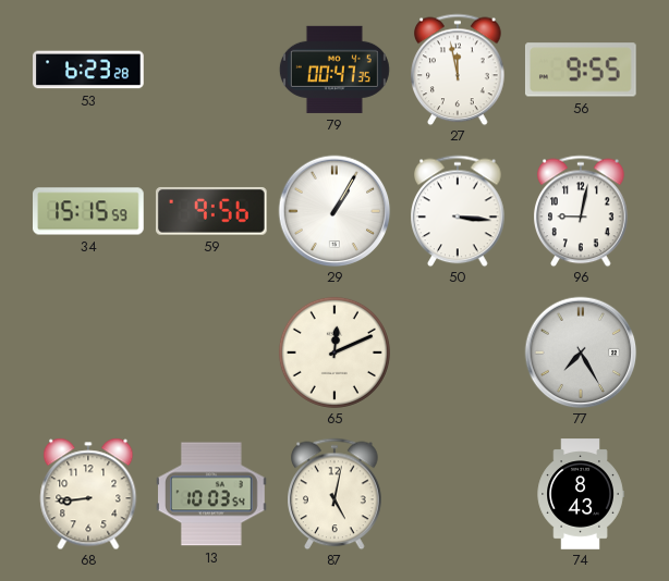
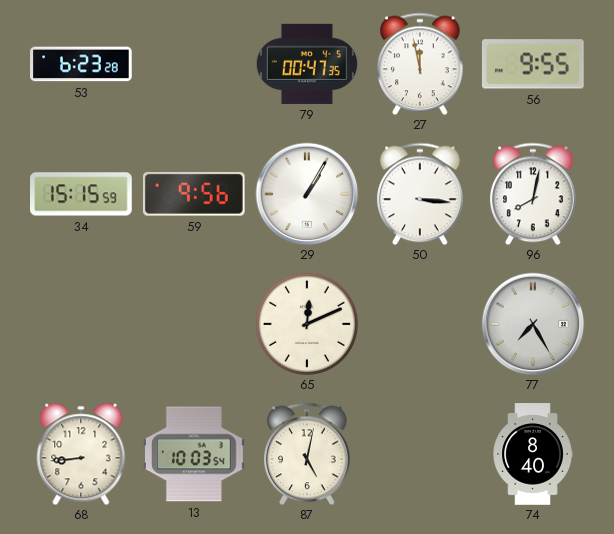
96: 9:02 -> 8:02
74: 8:43 -> 8:40
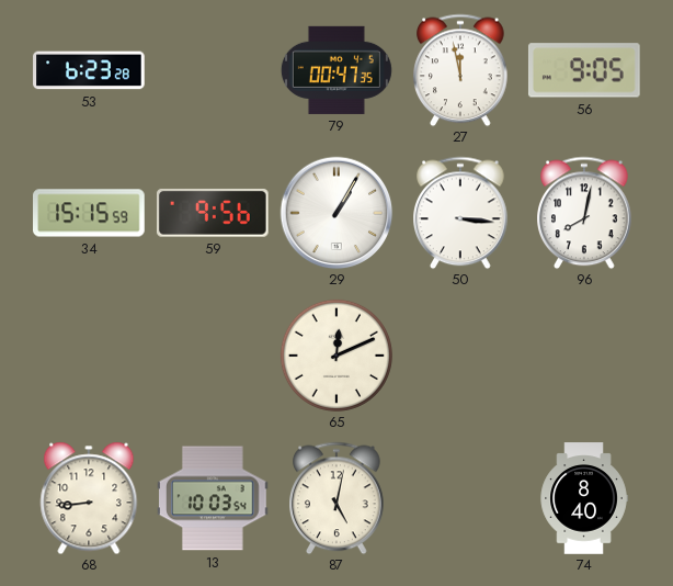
56: 9:55 -> 9:05
77: 7:25 -> none
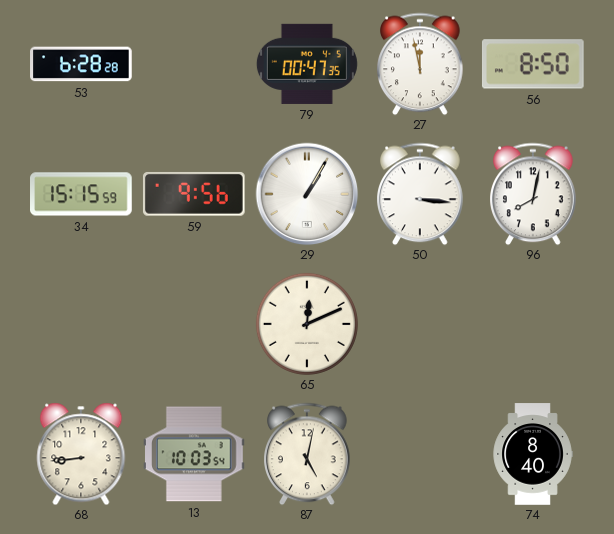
53: 6:23 -> 6:28
56: 9:05 -> 8:50
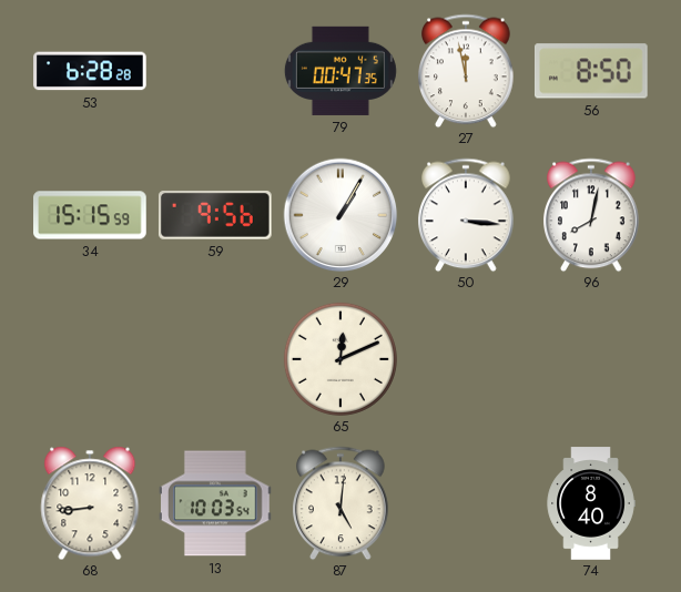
87: 5:02 -> 5:01
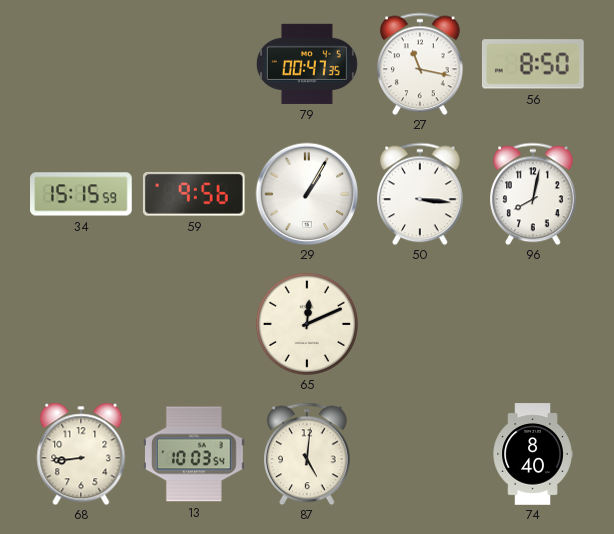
53: 6:28 -> none
27: 11:58 -> 11:17
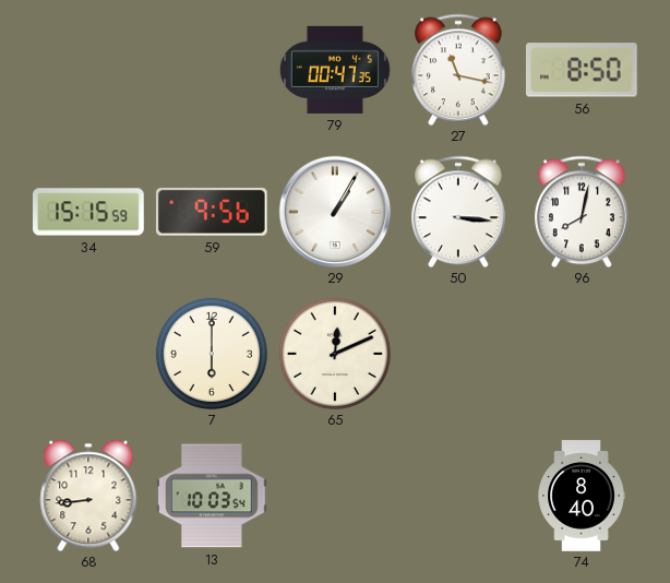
7: none -> 6:00
87: 5:01 -> none
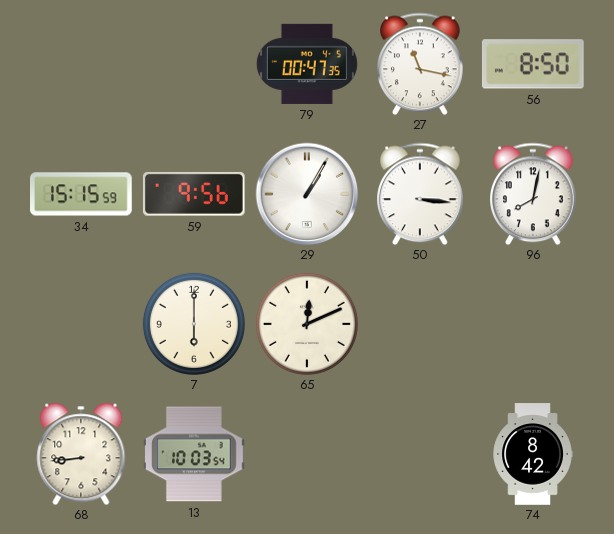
74: 8:40 -> 8:42
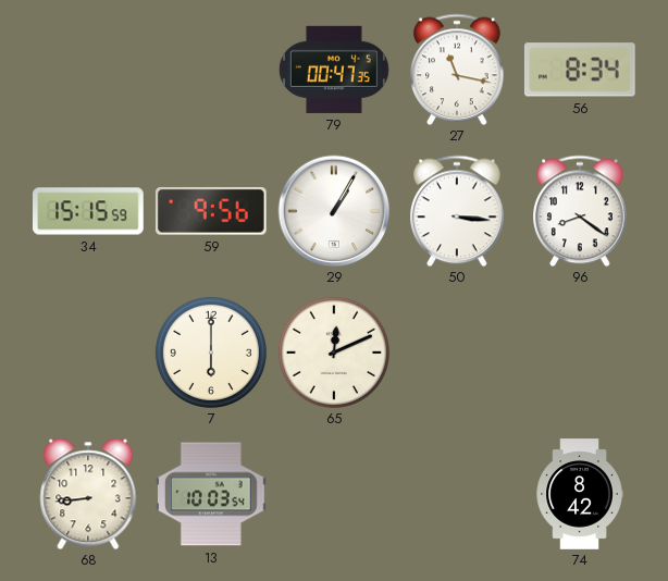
56: 8:50 -> 8:34
96: 8:02 -> 8:21
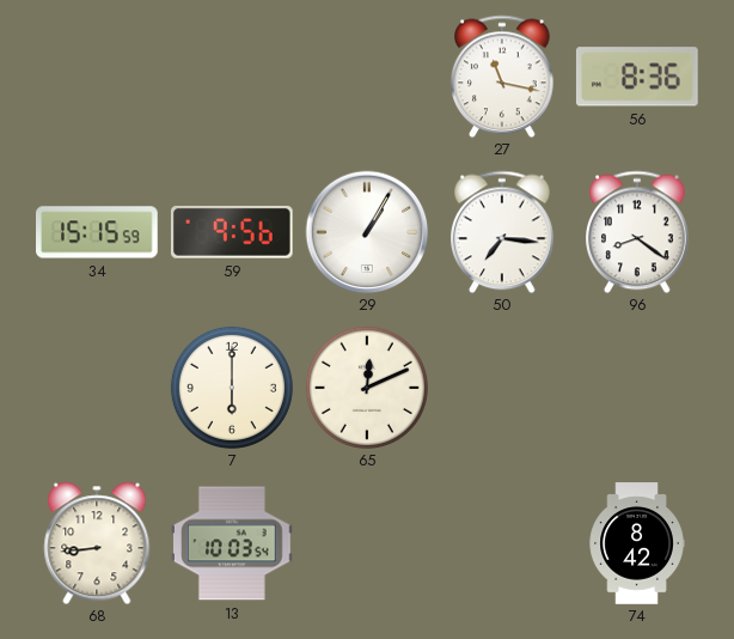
79: 00:47 -> none
56: 8:34 -> 8:36
50: 3:16 -> 7:16
